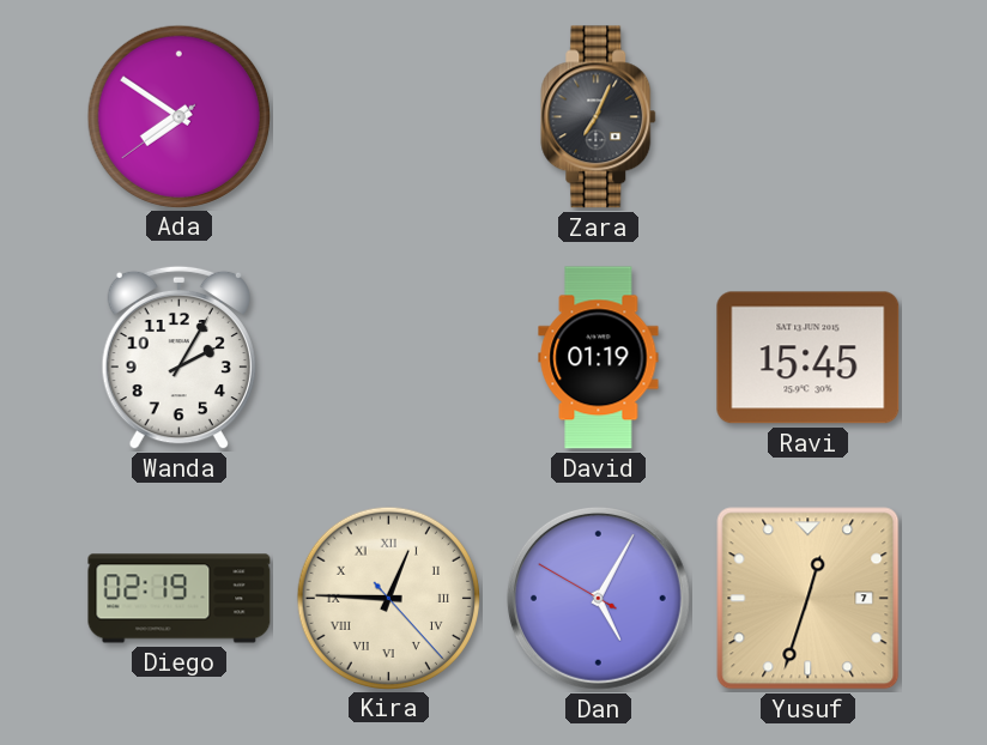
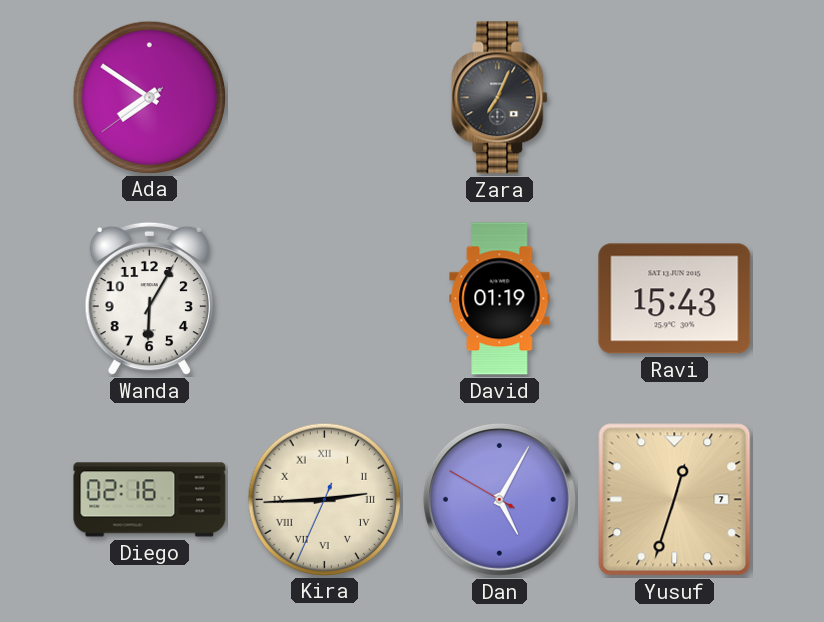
Wanda: 2:05 -> 6:05
Ravi: 15:45 -> 15:43
Diego: 02:19 -> 02:16
Kira: 12:45 -> 2:44
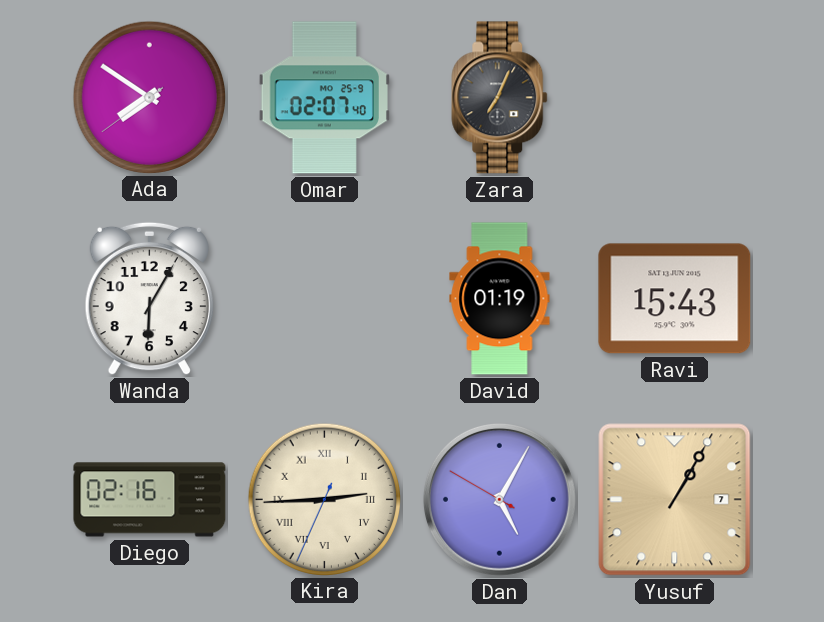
Omar: none -> 02:07
Yusuf: 12:33 -> 1:05
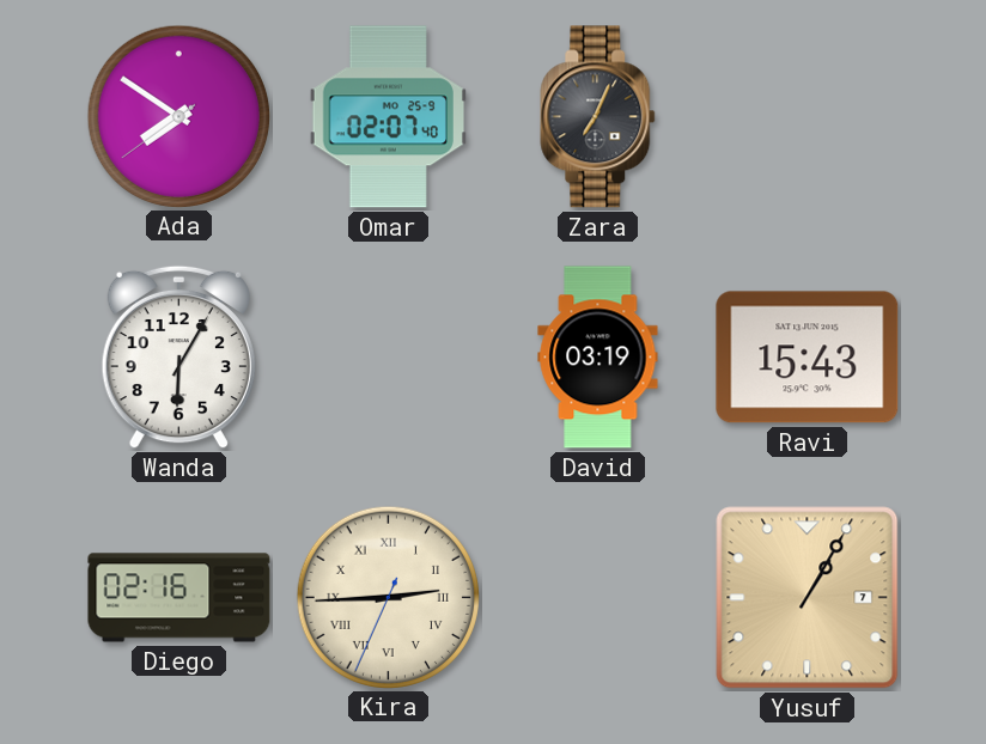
David: 01:19 -> 03:19
Dan: 5:04 -> none
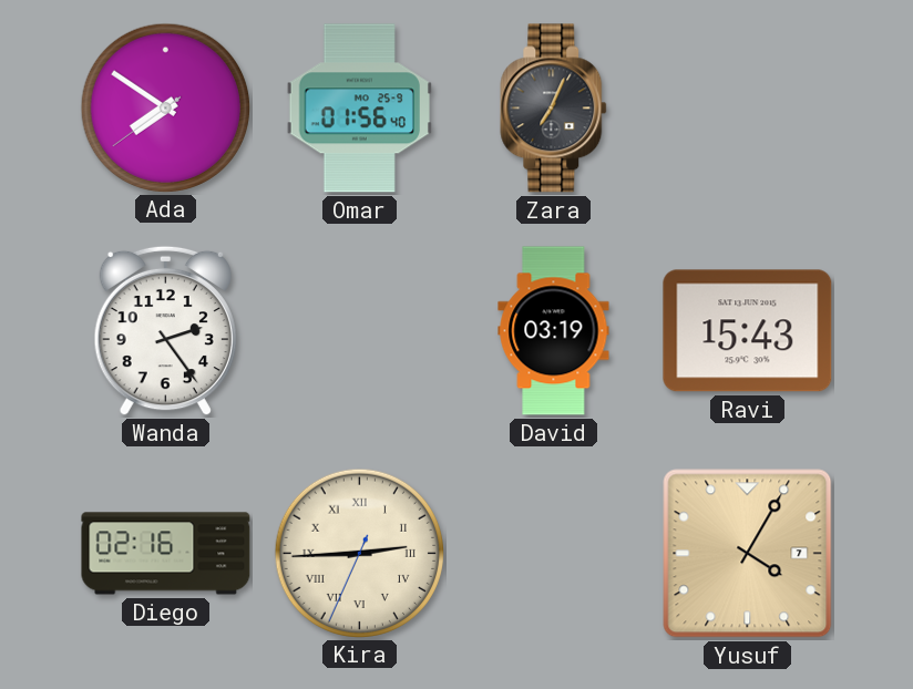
Omar: 02:07 -> 01:56
Wanda: 6:05 -> 2:24
Yusuf: 1:05 -> 4:05
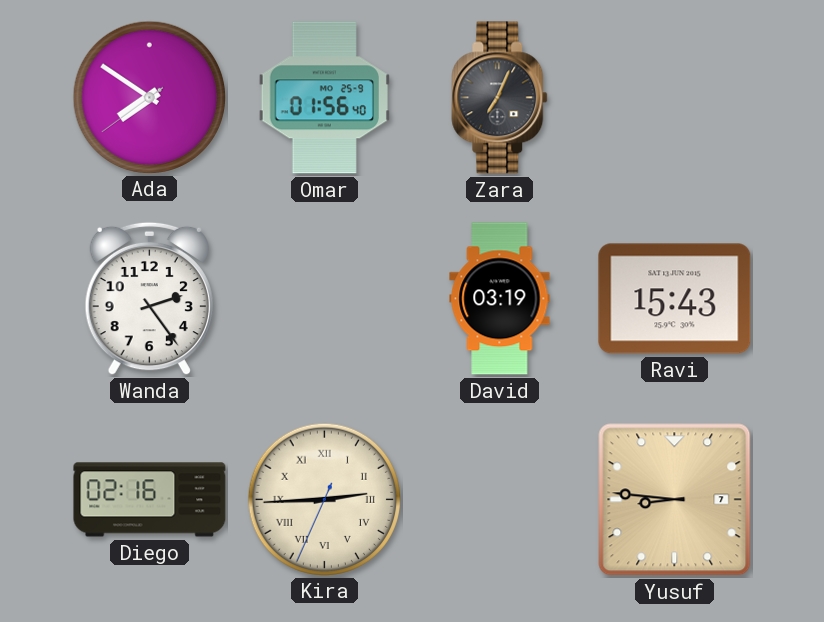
Yusuf: 4:05 -> 8:46
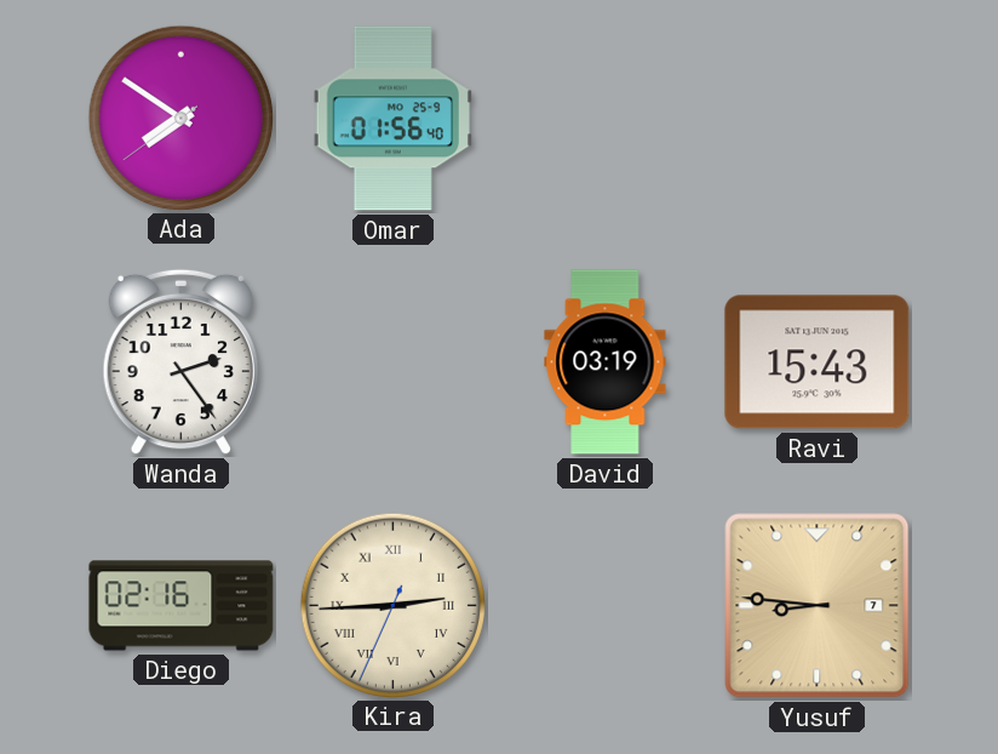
Zara: 7:04 -> none
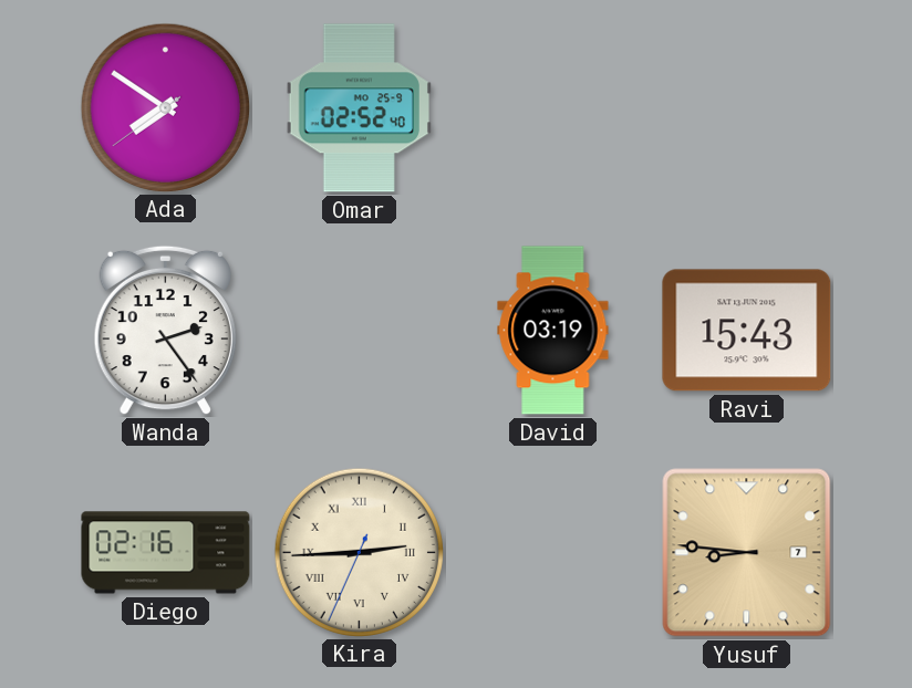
Omar: 01:56 -> 02:52
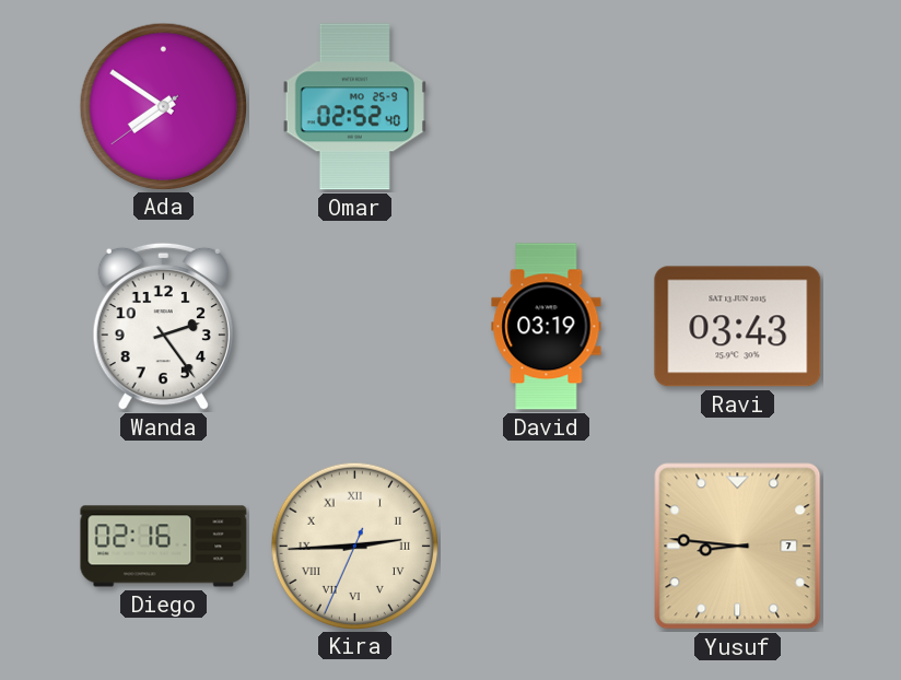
Ravi: 15:43 -> 03:43
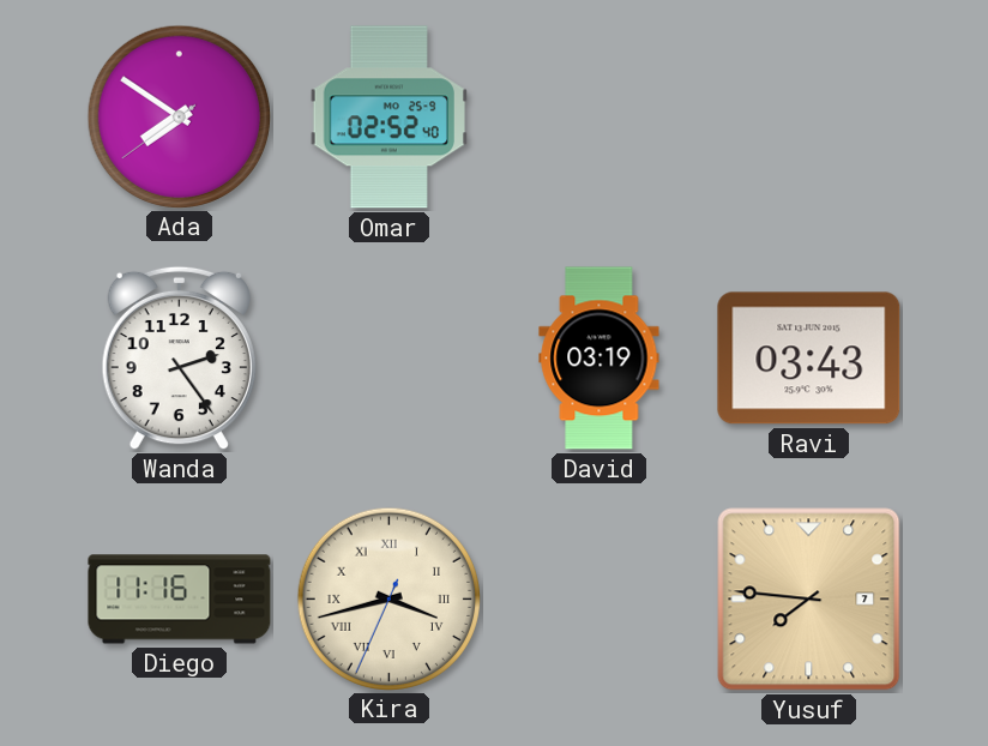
Diego: 02:16 -> 11:16
Kira: 2:44 -> 3:42
Yusuf: 8:46 -> 7:46
